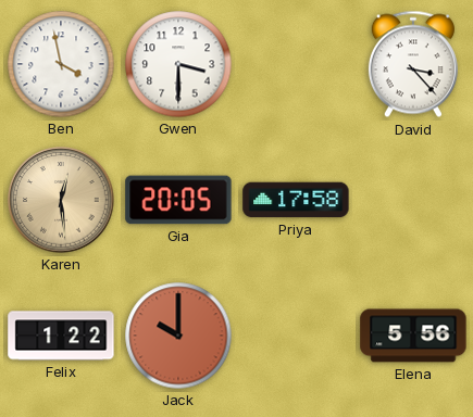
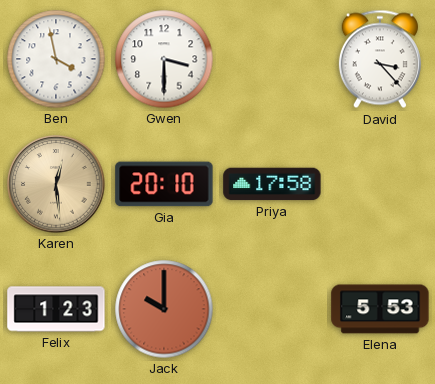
Gia: 20:05 -> 20:10
Felix: 1:22 -> 1:23
Elena: 5:56 -> 5:53
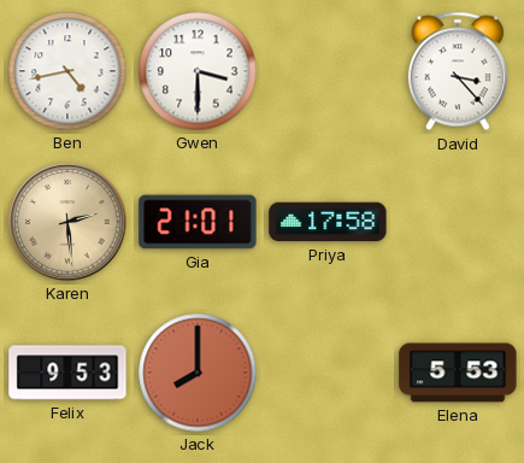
Ben: 3:58 -> 4:43
Karen: 12:29 -> 2:29
Gia: 20:10 -> 21:01
Felix: 1:23 -> 9:53
Jack: 10:00 -> 8:00
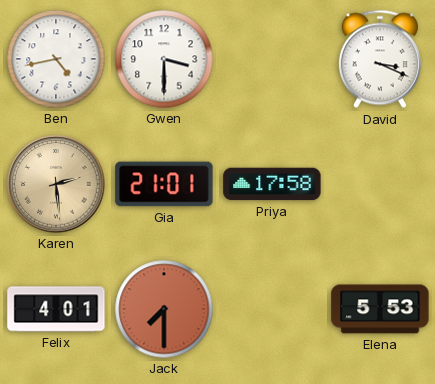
David: 3:23 -> 3:19
Felix: 9:53 -> 4:01
Jack: 8:00 -> 7:30
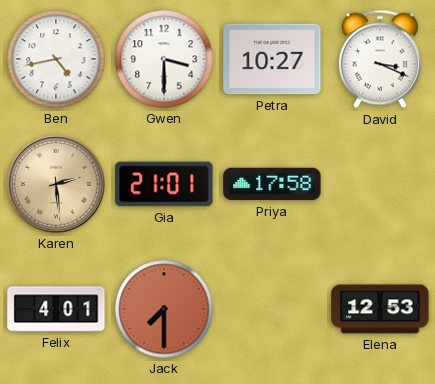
Petra: none -> 10:27
Elena: 5:53 -> 12:53
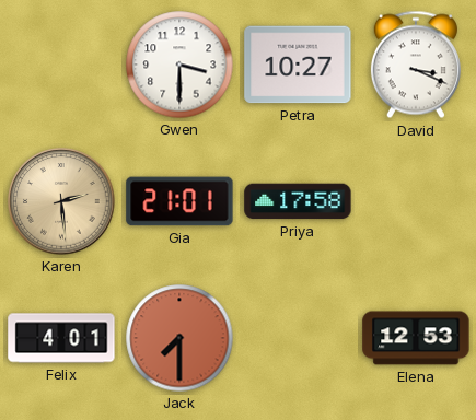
Ben: 4:43 -> none
